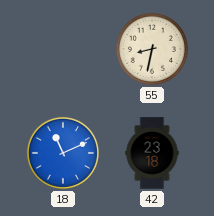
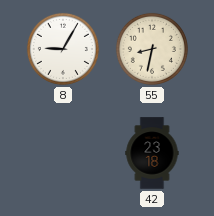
8: none -> 9:05
18: 11:11 -> none
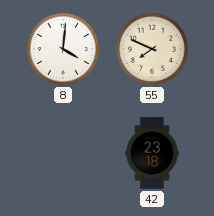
8: 9:05 -> 4:01
55: 8:32 -> 7:49
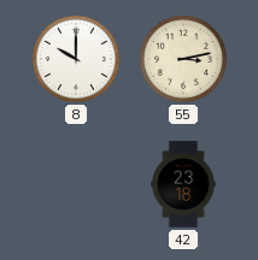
8: 4:01 -> 10:00
55: 7:49 -> 3:13
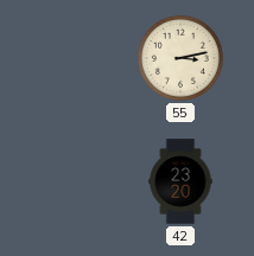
8: 10:00 -> none
42: 23:18 -> 23:20
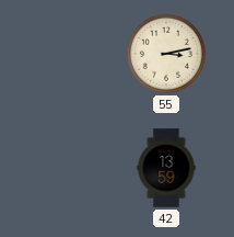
42: 23:20 -> 13:59
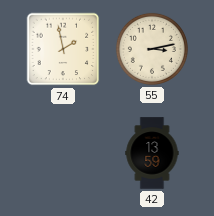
74: none -> 1:58
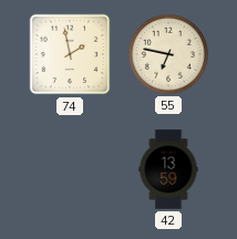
55: 3:13 -> 6:47
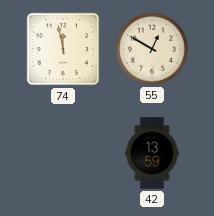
74: 1:58 -> 11:58
55: 6:47 -> 12:50
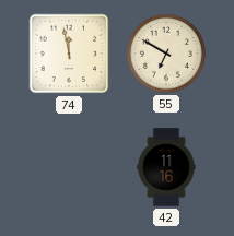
55: 12:50 -> 6:50
42: 13:59 -> 11:16
